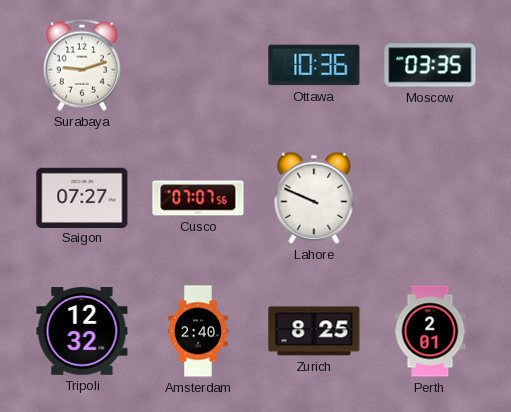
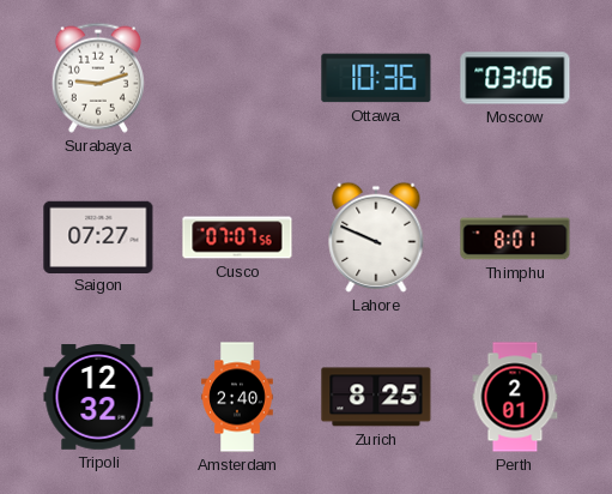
Moscow: 03:35 -> 03:06
Thimphu: none -> 8:01
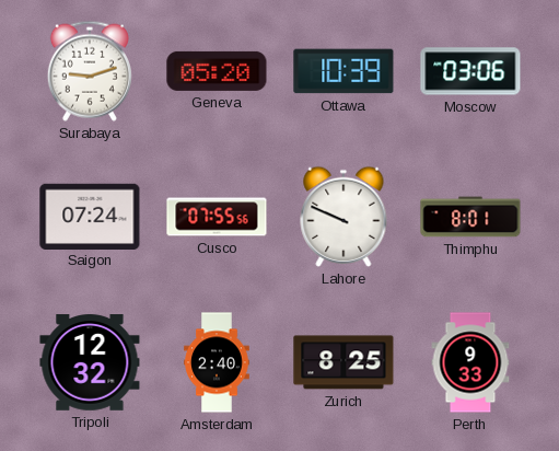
Geneva: none -> 05:20
Ottawa: 10:36 -> 10:39
Saigon: 07:27 -> 07:24
Cusco: 07:07 -> 07:55
Perth: 2:01 -> 9:33
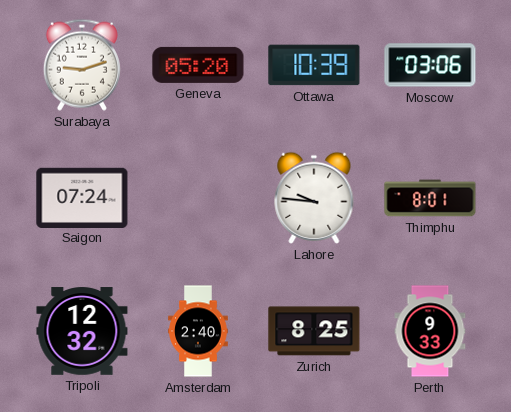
Cusco: 07:55 -> none
Lahore: 9:49 -> 9:46
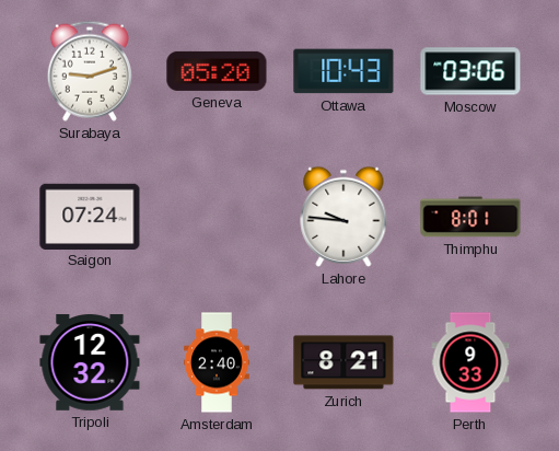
Ottawa: 10:39 -> 10:43
Zurich: 8:25 -> 8:21
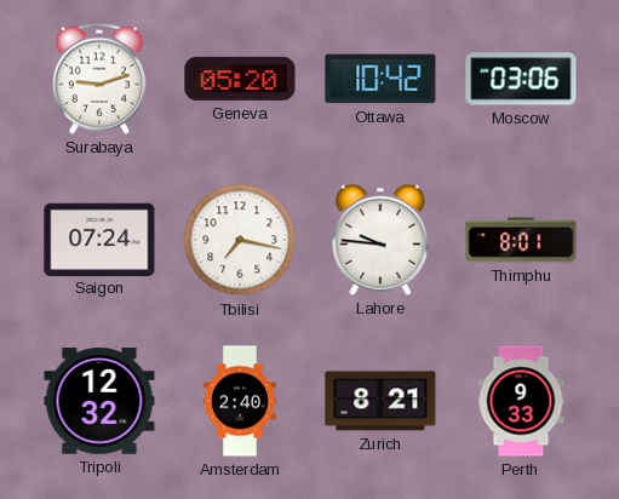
Ottawa: 10:43 -> 10:42
Tbilisi: none -> 7:17
